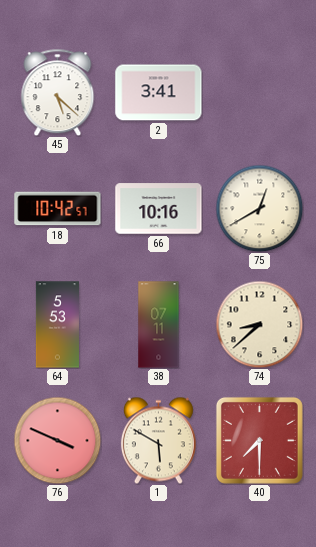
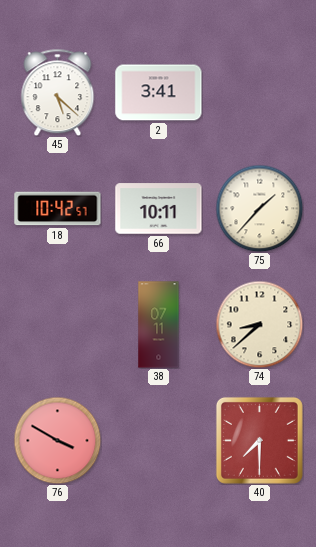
66: 10:16 -> 10:11
75: 12:40 -> 1:37
64: 5:53 -> none
76: 3:49 -> 3:50
1: 5:50 -> none
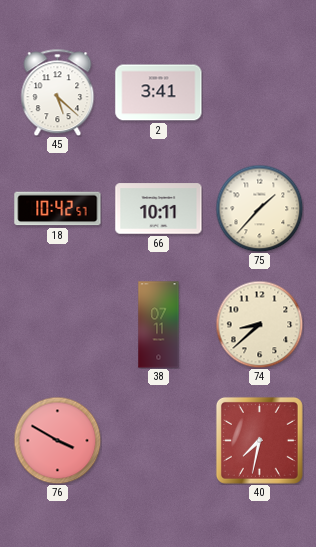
40: 7:30 -> 7:32
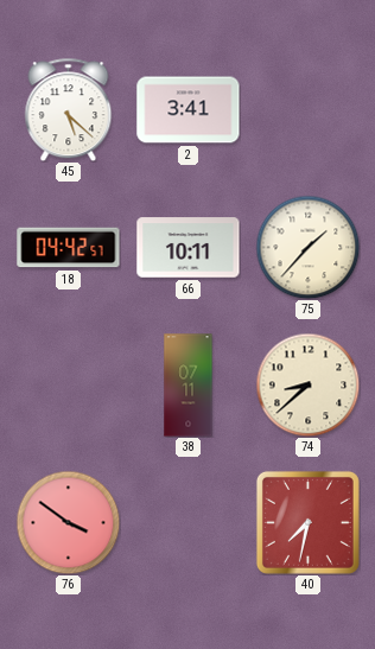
18: 10:42 -> 04:42
76: 3:50 -> 3:51
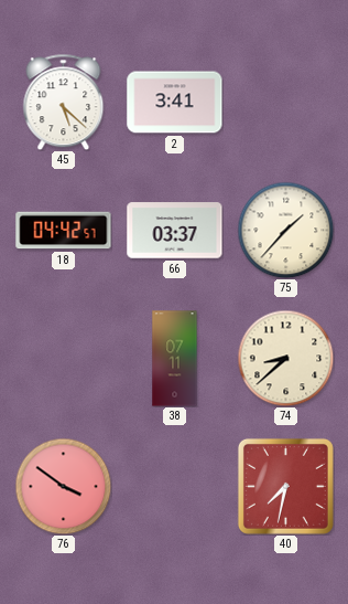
66: 10:11 -> 03:37
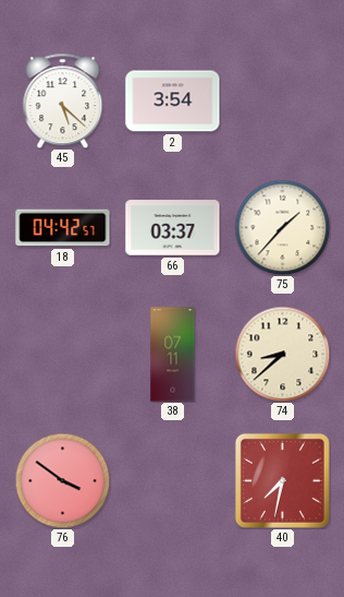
2: 3:41 -> 3:54
